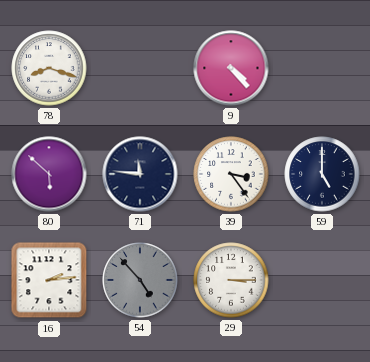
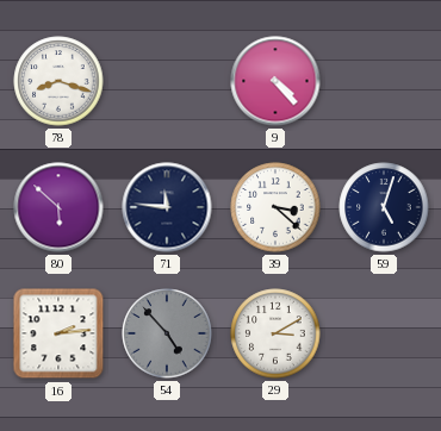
39: 3:24 -> 3:22
59: 5:00 -> 5:03
29: 3:15 -> 3:10
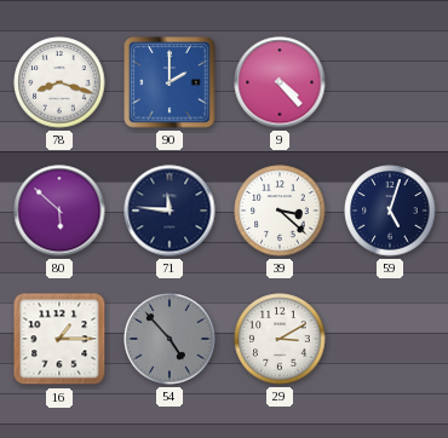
90: none -> 2:00
16: 2:14 -> 1:15
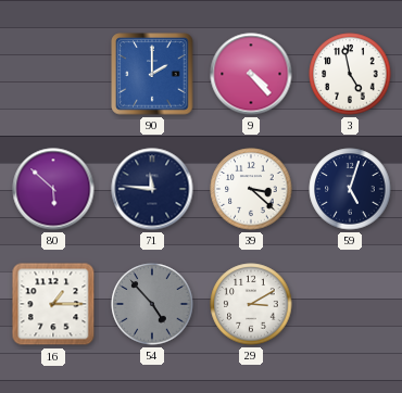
78: 8:18 -> none
3: none -> 4:58
